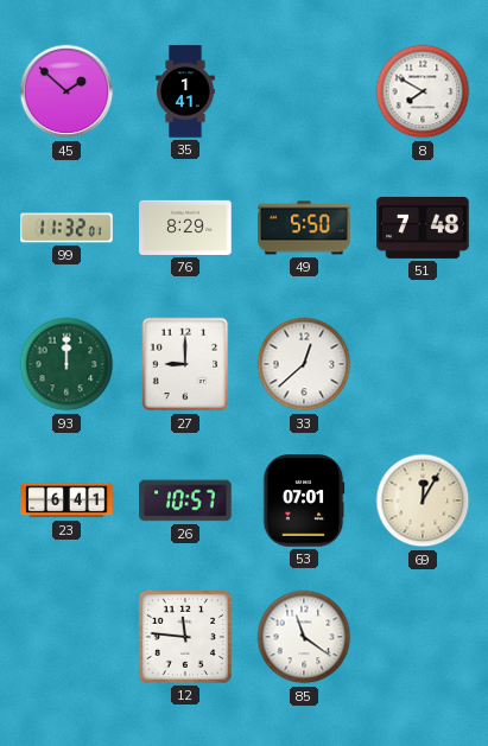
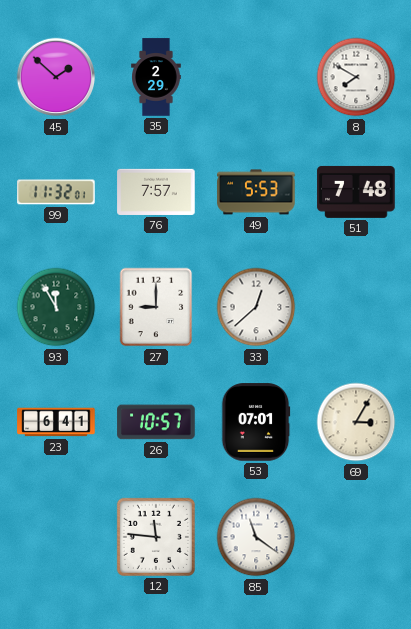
35: 1:41 -> 2:29
76: 8:29 -> 7:57
49: 5:50 -> 5:53
93: 12:00 -> 11:55
69: 12:05 -> 3:05
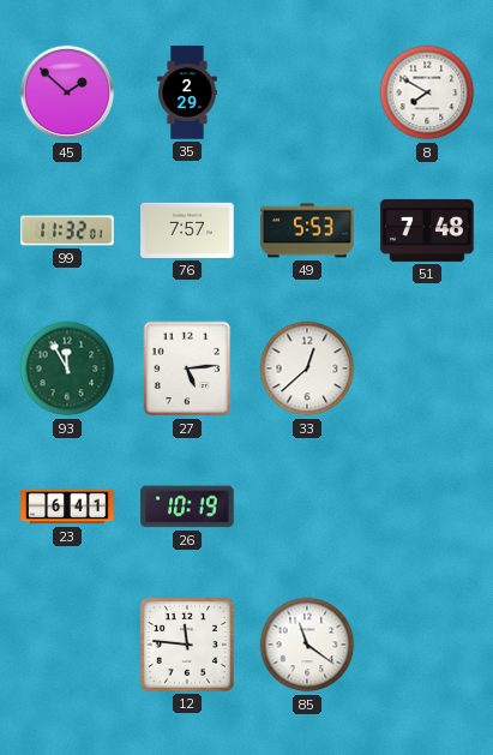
27: 9:00 -> 5:14
26: 10:57 -> 10:19
53: 07:01 -> none
69: 3:05 -> none
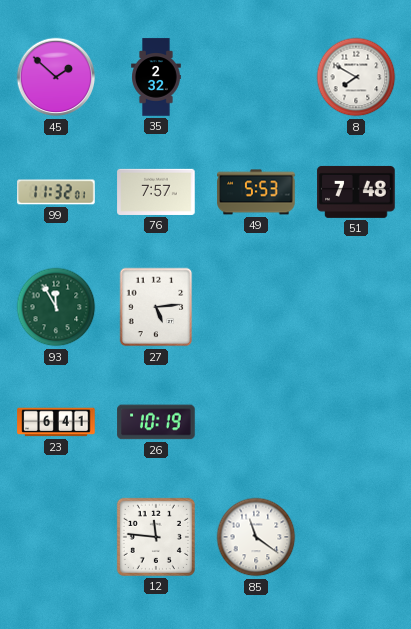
35: 2:29 -> 2:32
33: 12:38 -> none
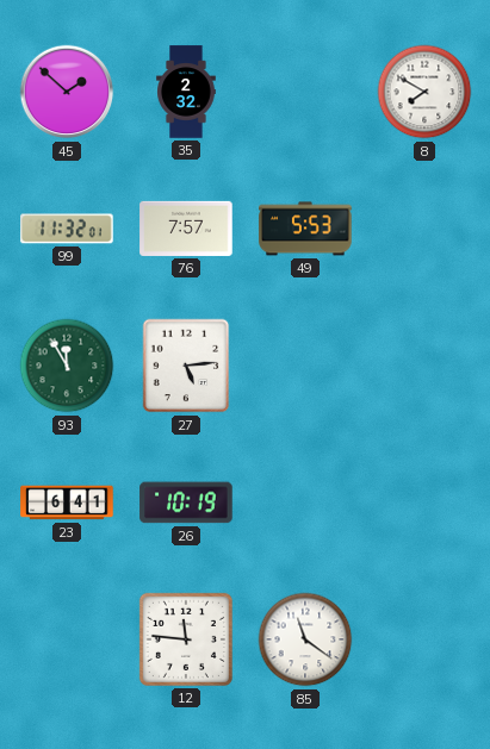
51: 7:48 -> none
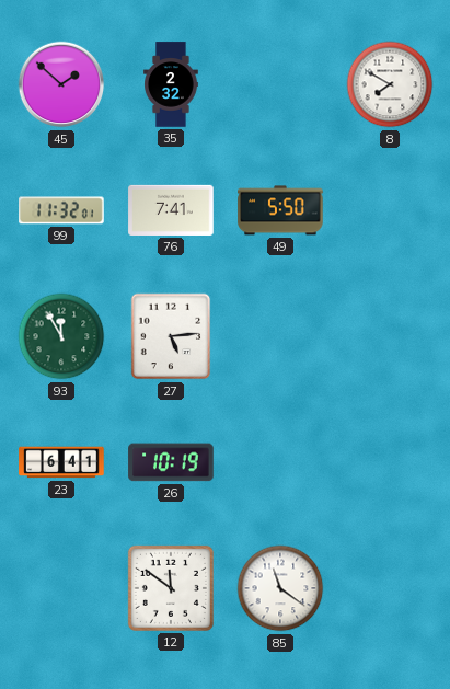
76: 7:57 -> 7:41
49: 5:53 -> 5:50
12: 11:46 -> 11:51
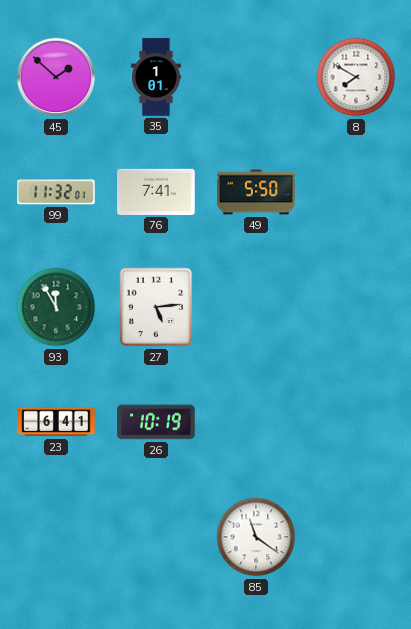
35: 2:32 -> 1:01
12: 11:51 -> none
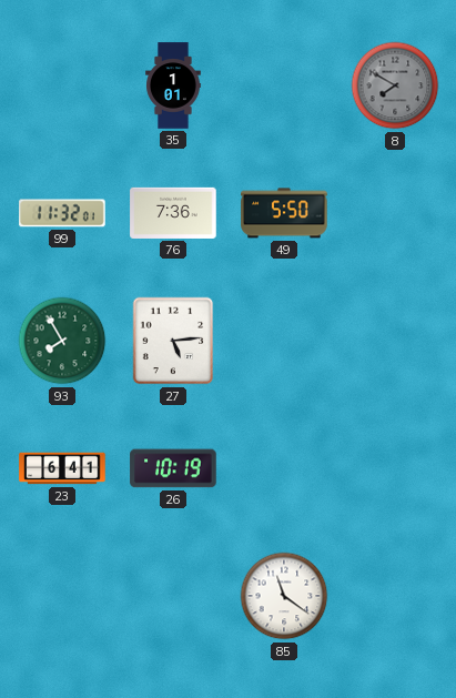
45: 1:52 -> none
8 dial: white -> grey
76: 7:41 -> 7:36
93: 11:55 -> 7:55
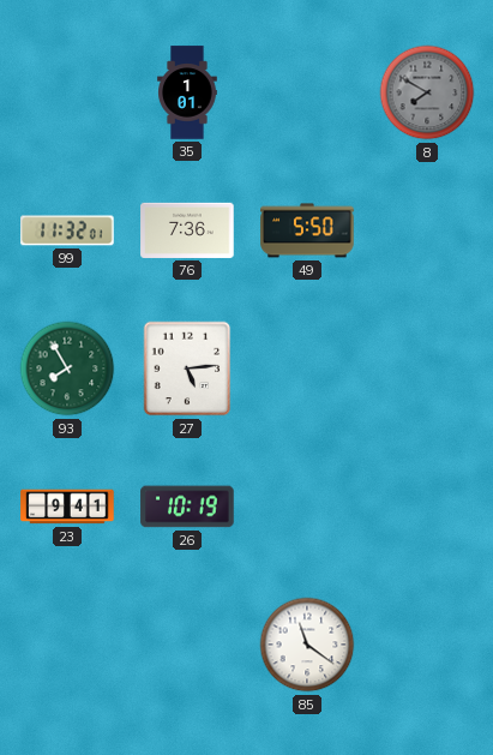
23: 6:41 -> 9:41
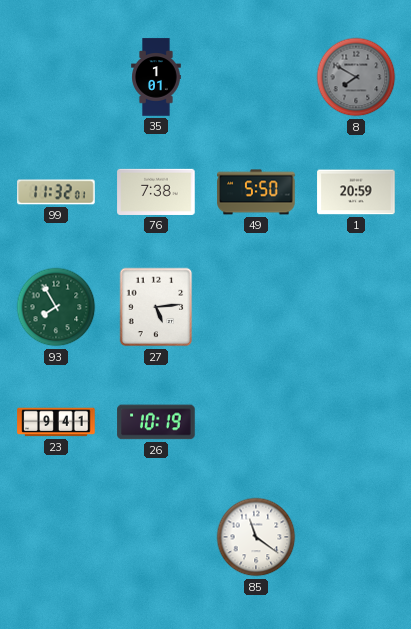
76: 7:36 -> 7:38
1: none -> 20:59
